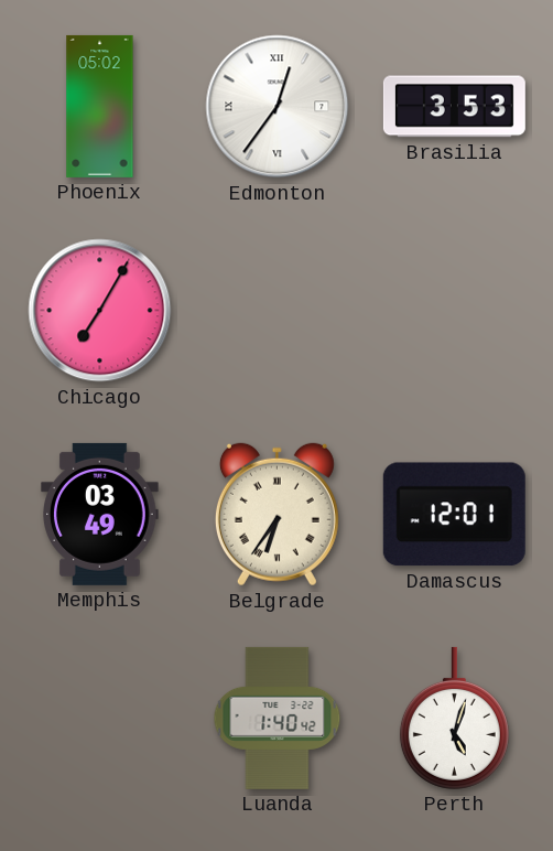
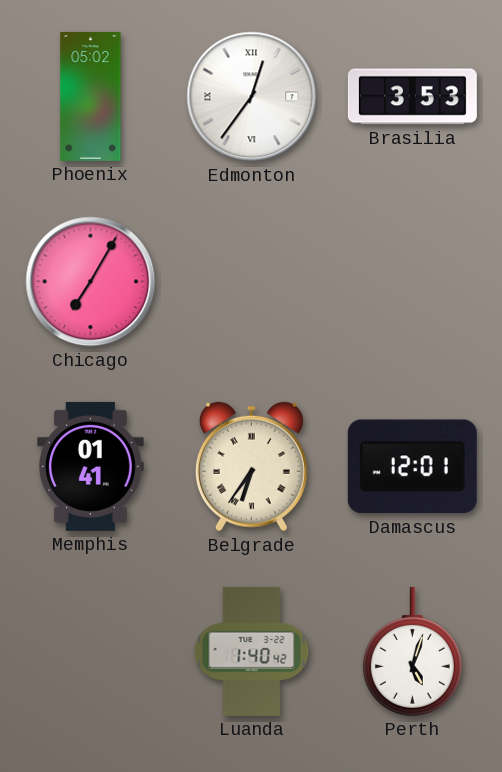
Memphis: 03:49 -> 01:41
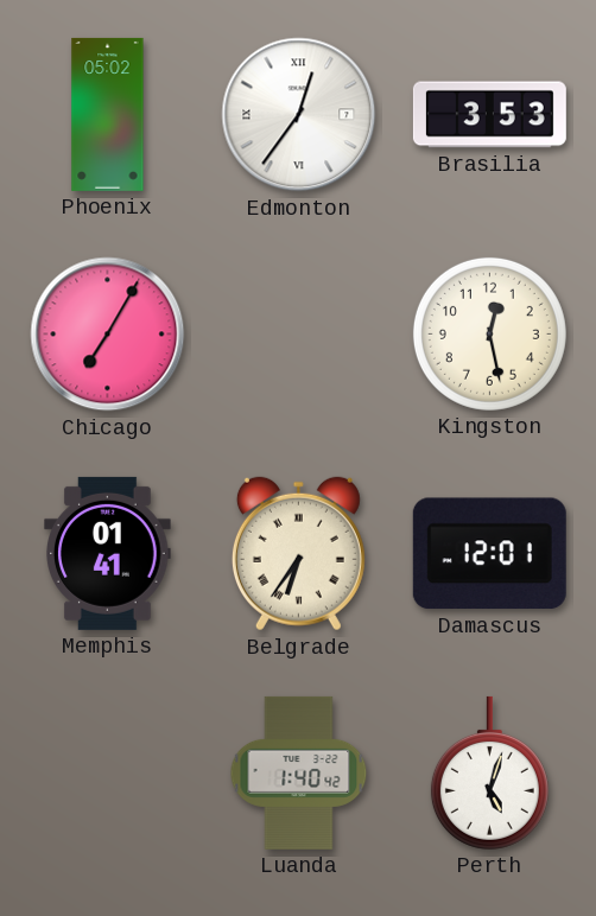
Kingston: none -> 12:28
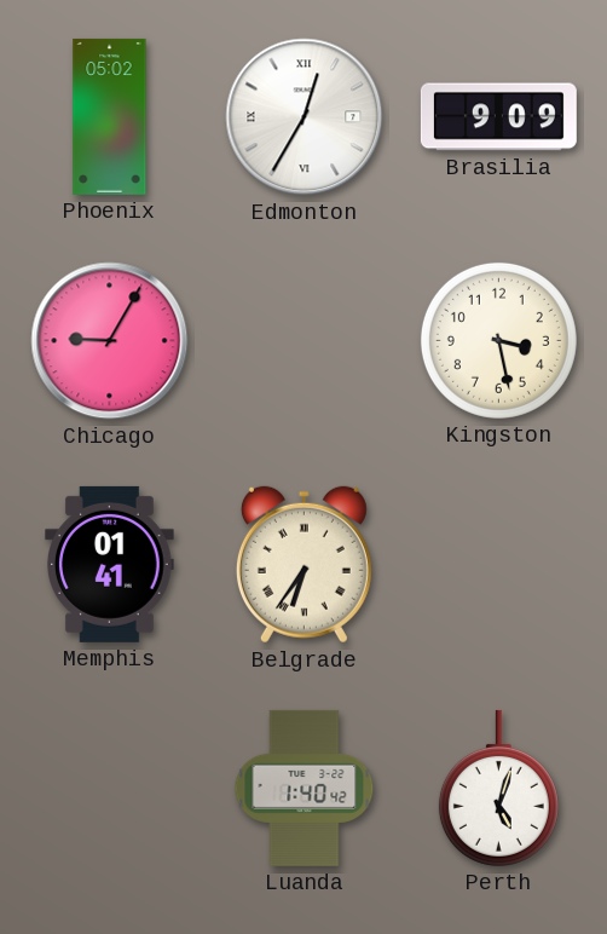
Edmonton: 12:36 -> 12:35
Brasilia: 3:53 -> 9:09
Chicago: 7:05 -> 9:05
Kingston: 12:28 -> 3:28
Damascus: 12:01 -> none
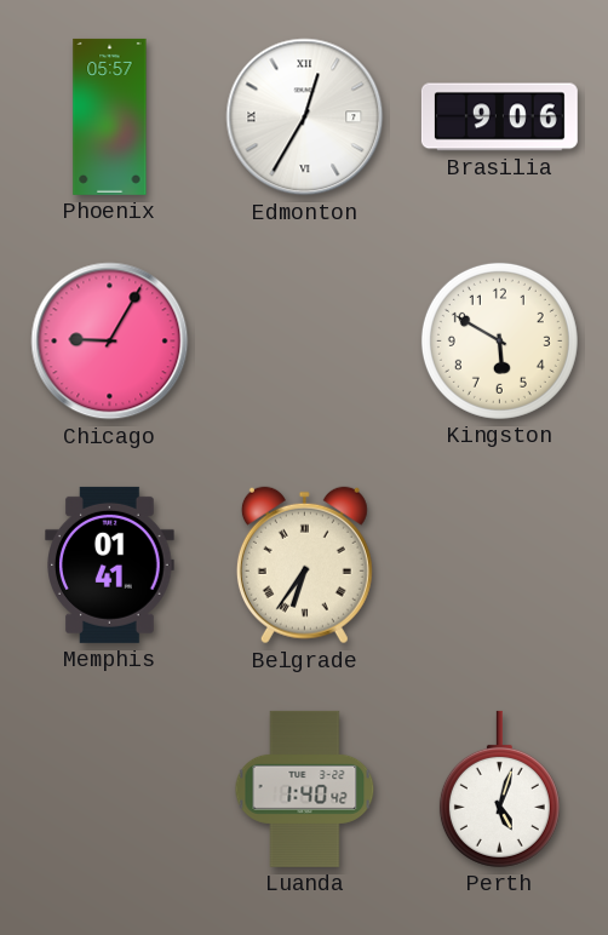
Phoenix: 05:02 -> 05:57
Brasilia: 9:09 -> 9:06
Kingston: 3:28 -> 5:50
